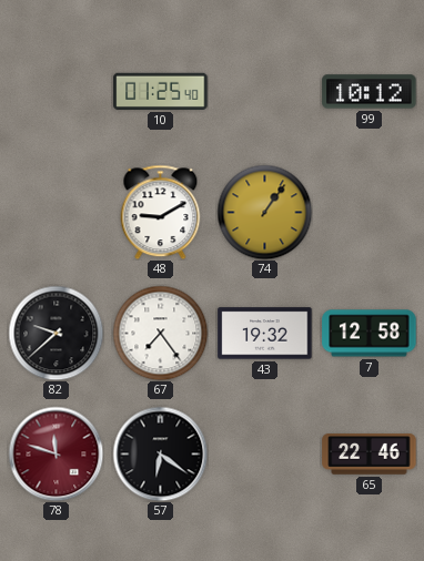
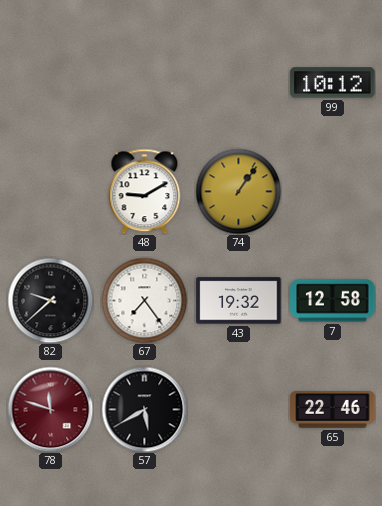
10: 01:25 -> none
57: 6:21 -> 5:40
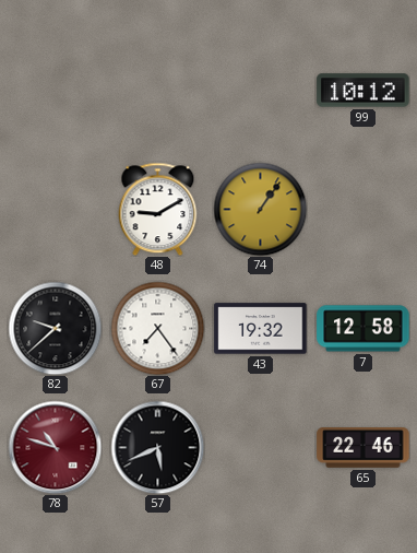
78: 11:48 -> 10:48
57: 5:40 -> 5:41
